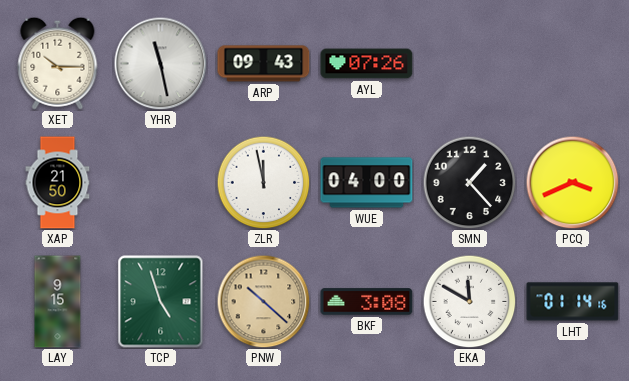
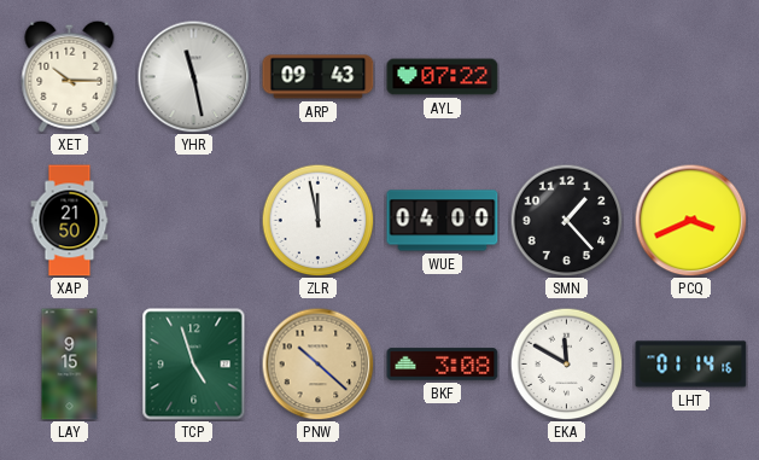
AYL: 07:26 -> 07:22
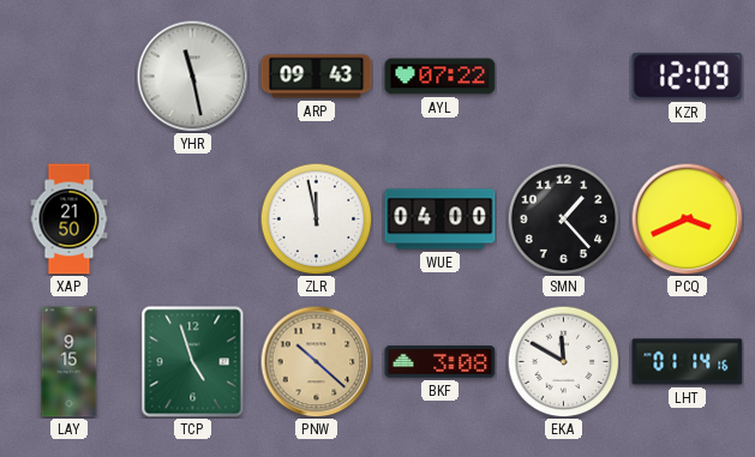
XET: 10:15 -> none
KZR: none -> 12:09
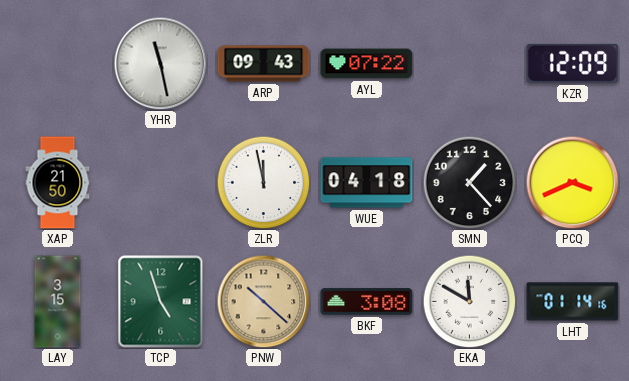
WUE: 04:00 -> 04:18
LAY: 9:15 -> 3:15
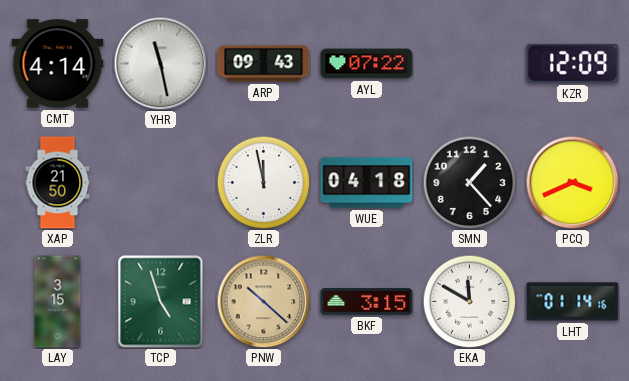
CMT: none -> 4:14
BKF: 3:08 -> 3:15
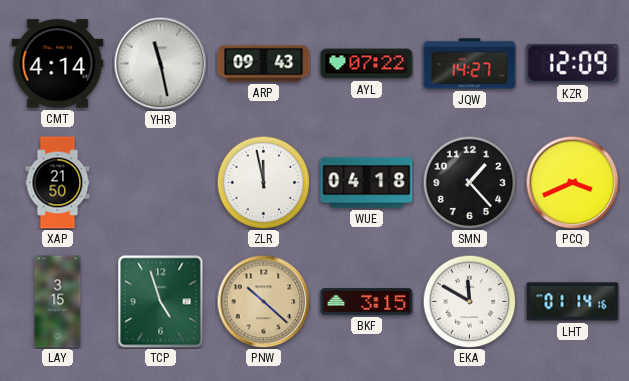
JQW: none -> 14:27
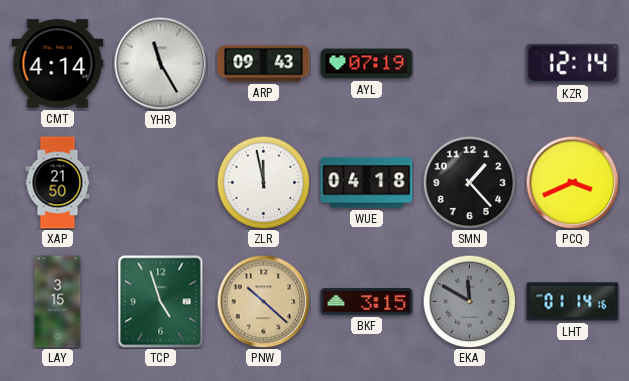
YHR: 11:28 -> 11:25
AYL: 07:22 -> 07:19
JQW: 14:27 -> none
KZR: 12:09 -> 12:14
EKA dial: white -> grey
